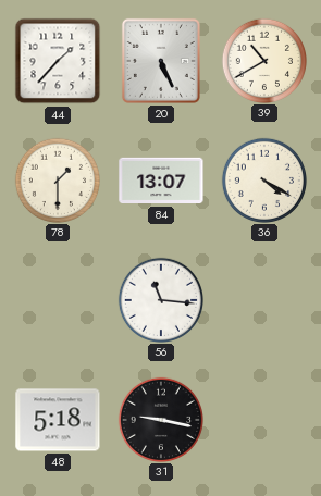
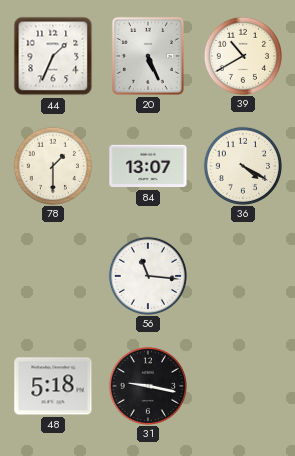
44: 1:37 -> 1:34
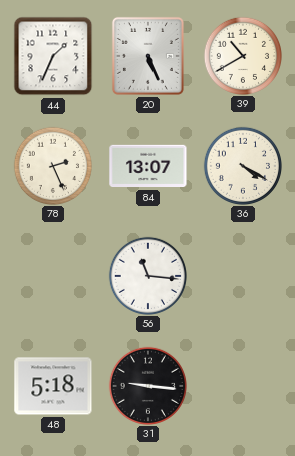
78: 1:30 -> 2:26
31: 9:17 -> 9:16
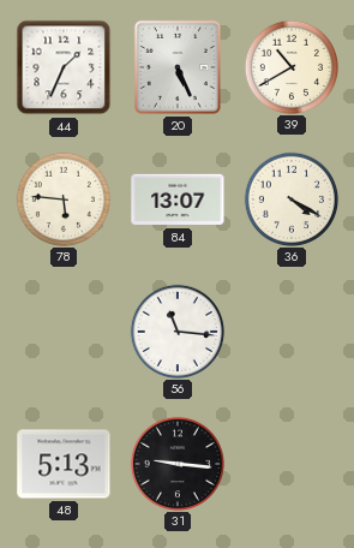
78: 2:26 -> 5:46
48: 5:18 -> 5:13
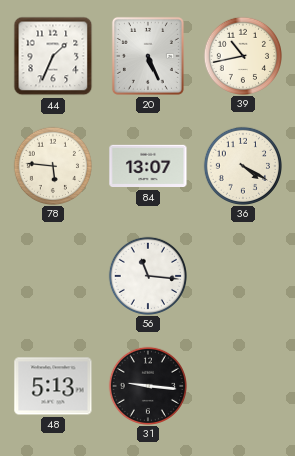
39: 10:40 -> 10:43
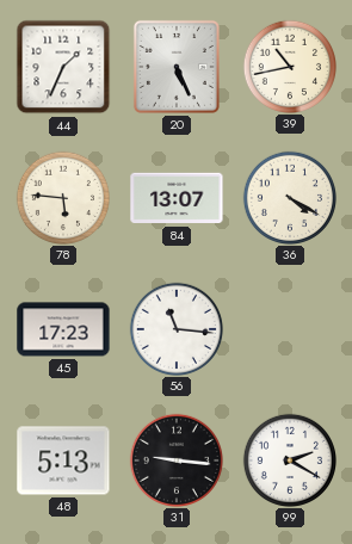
45: none -> 17:23
99: none -> 2:20
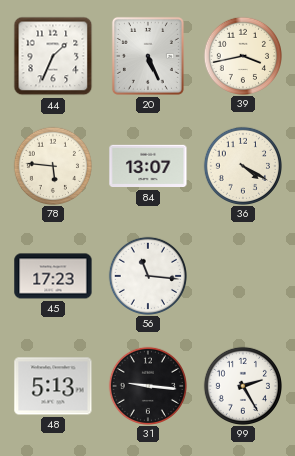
39: 10:43 -> 3:43
99: 2:20 -> 2:25
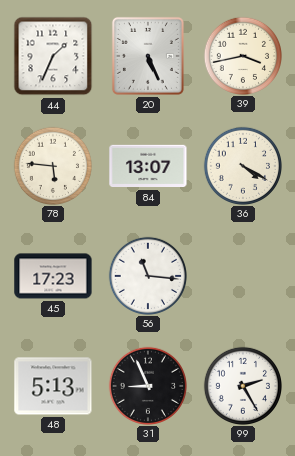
31: 9:16 -> 8:56
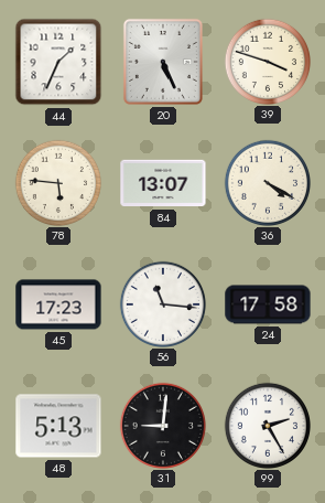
39: 3:43 -> 3:48
24: none -> 17:58
31: 8:56 -> 9:01
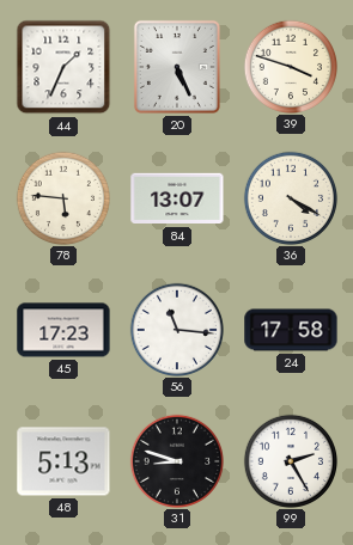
31: 9:01 -> 8:48
